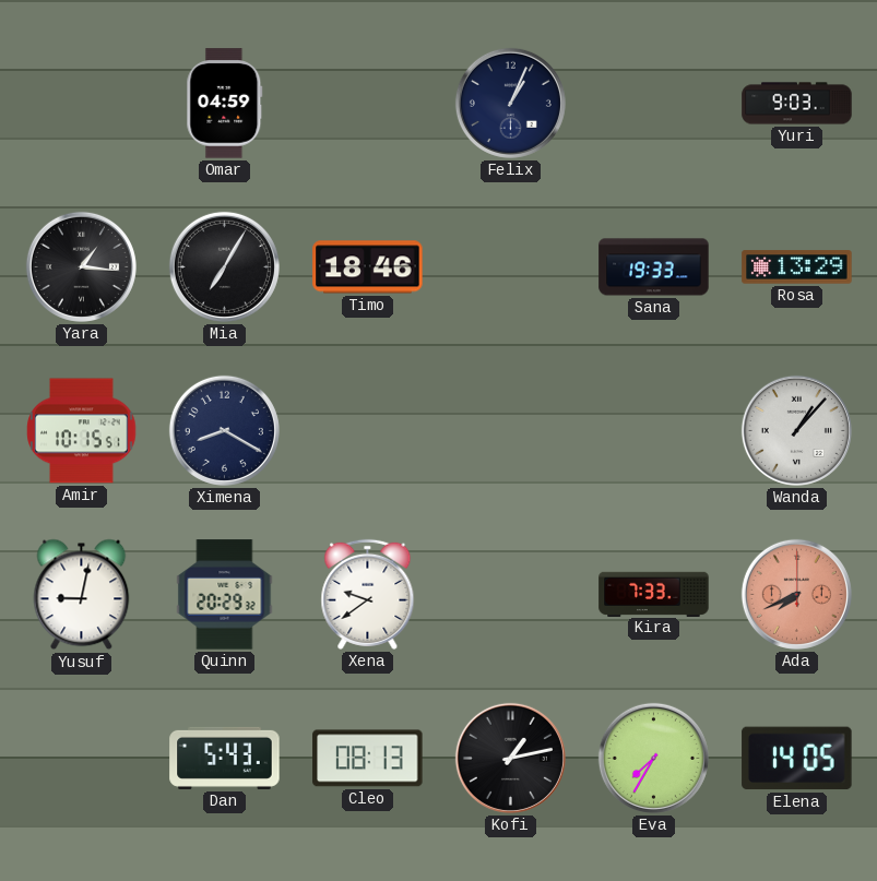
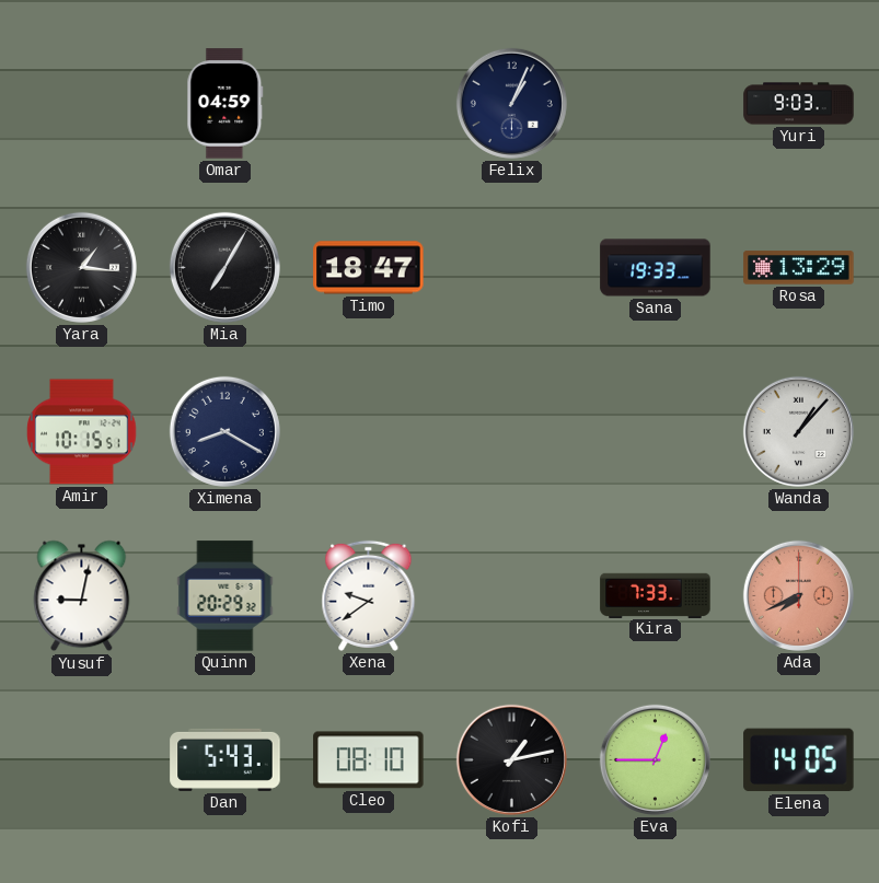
Timo: 18:46 -> 18:47
Cleo: 08:13 -> 08:10
Eva: 7:35 -> 12:45
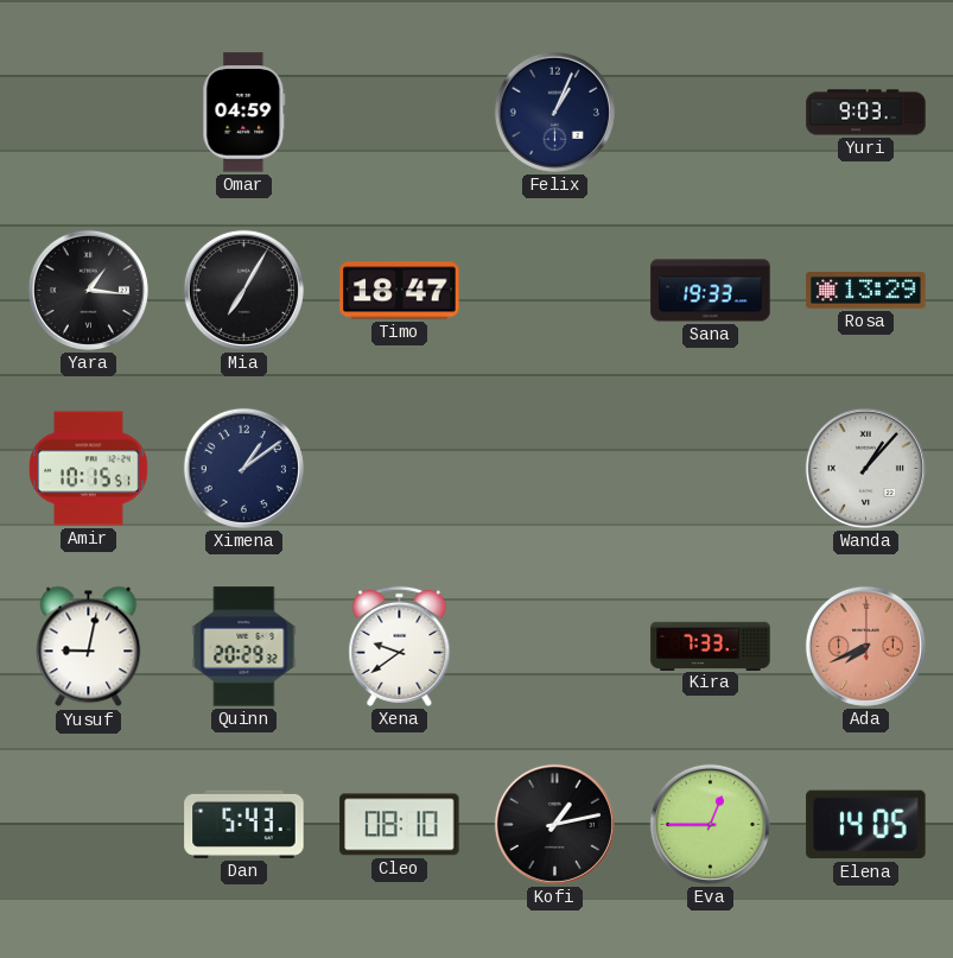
Ximena: 8:20 -> 1:09
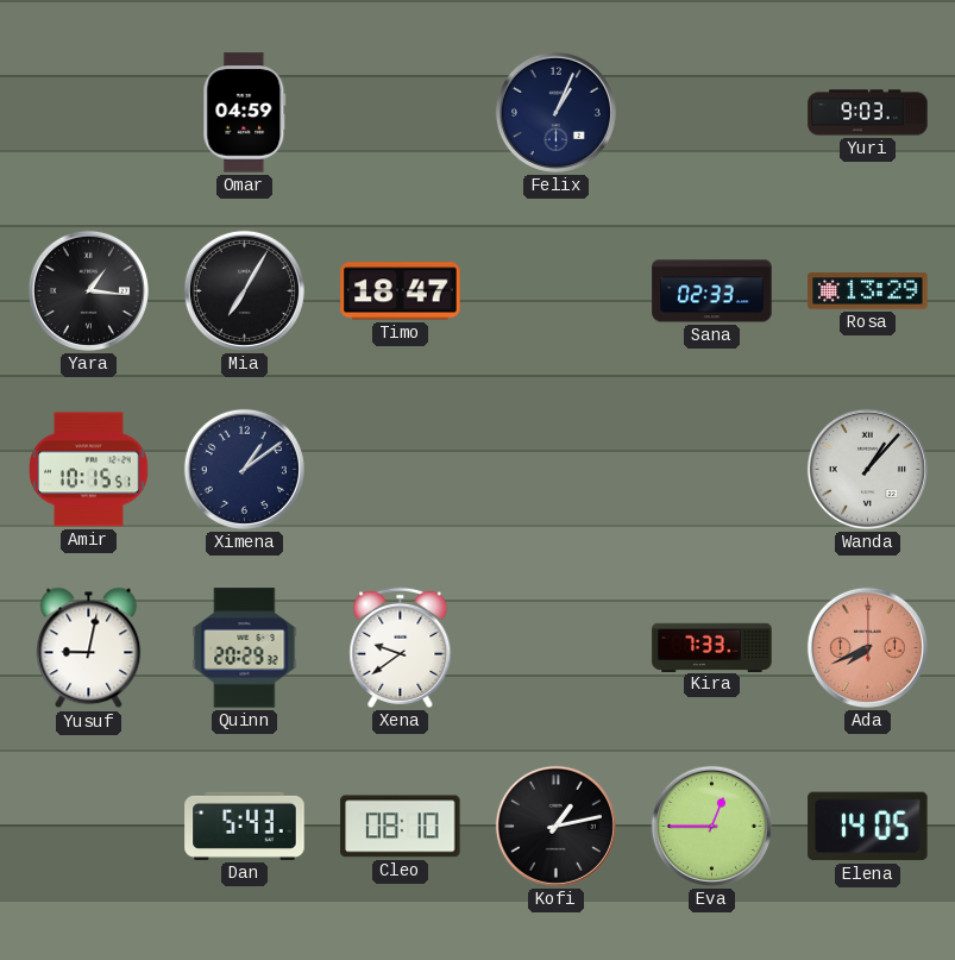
Sana: 19:33 -> 02:33
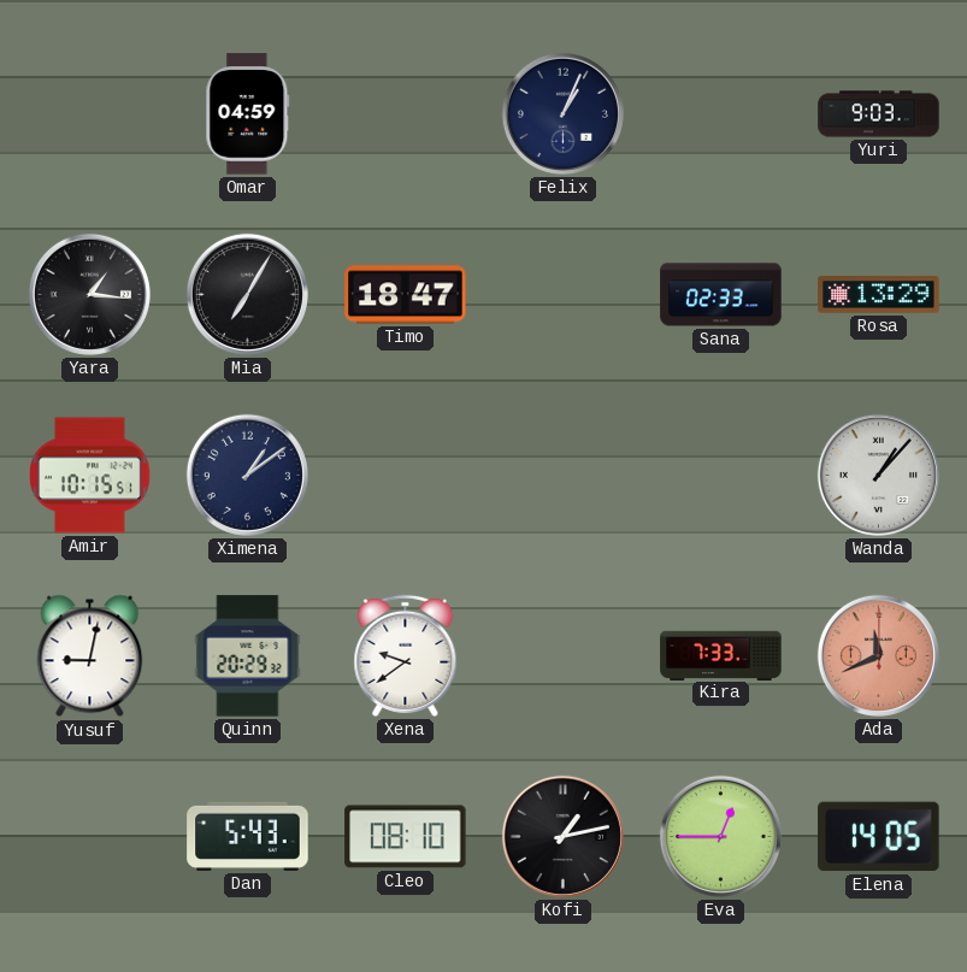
Ada: 7:41 -> 11:41
